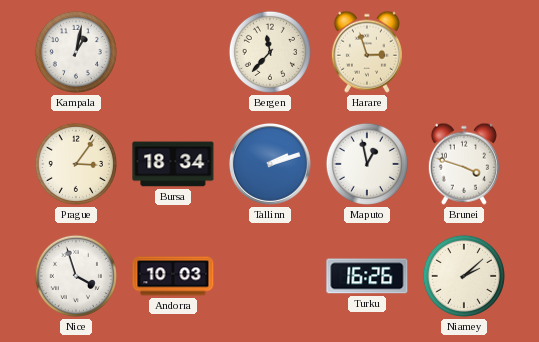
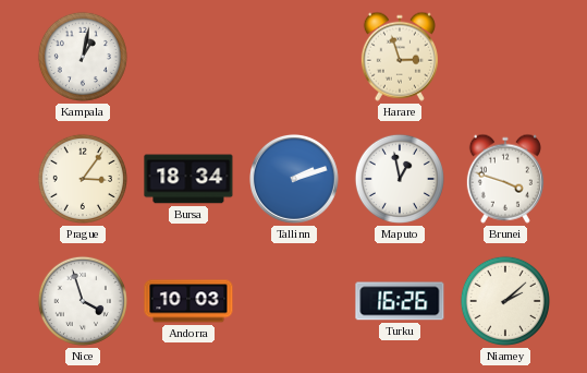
Bergen: 11:37 -> none
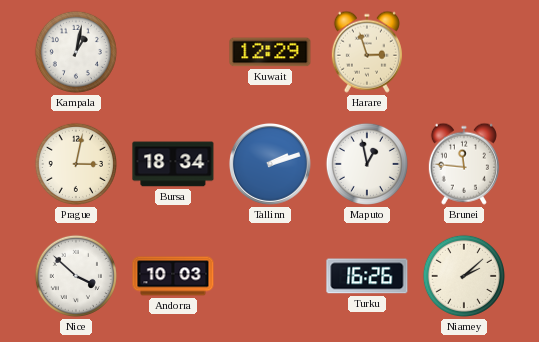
Kuwait: none -> 12:29
Prague: 3:06 -> 3:02
Brunei: 3:48 -> 11:46
Nice: 3:57 -> 3:52
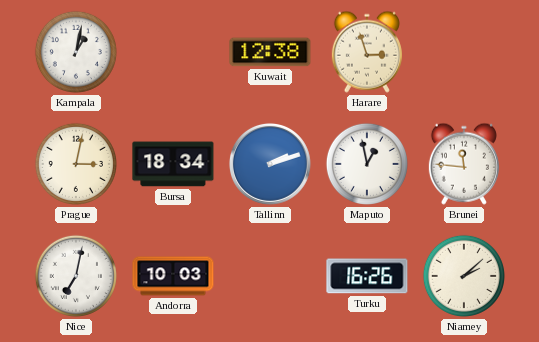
Kuwait: 12:29 -> 12:38
Nice: 3:52 -> 7:02
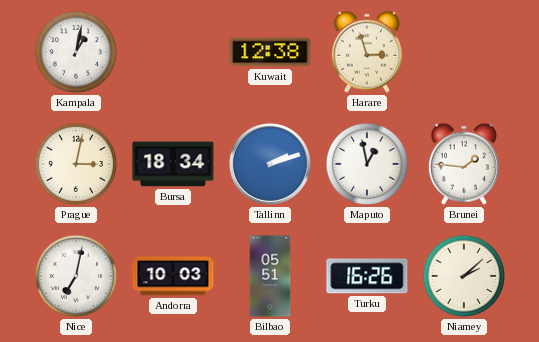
Brunei: 11:46 -> 1:46
Bilbao: none -> 05:51
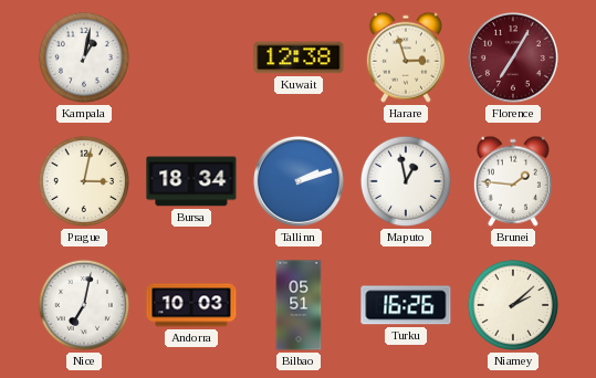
Florence: none -> 7:05
